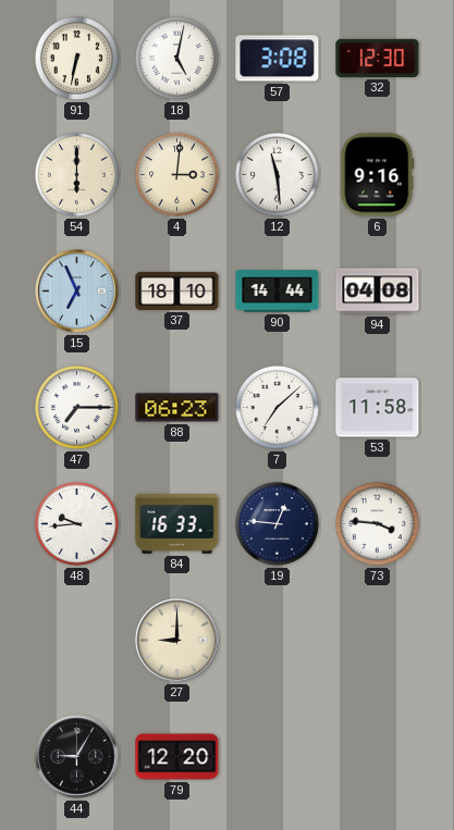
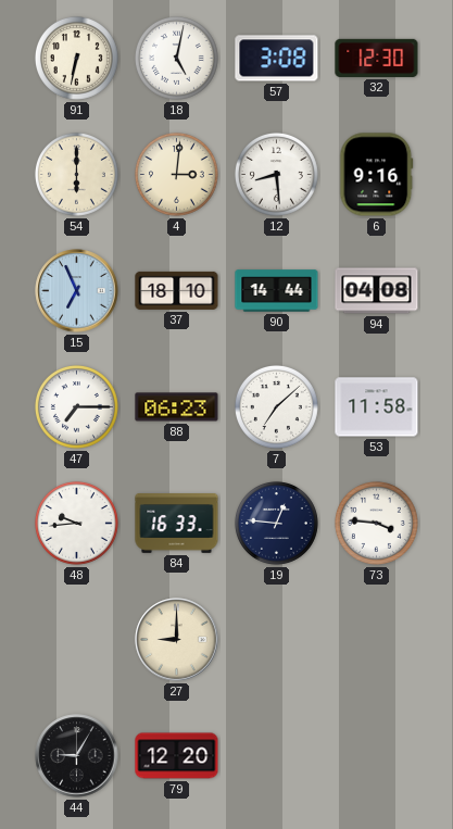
12: 11:29 -> 8:29
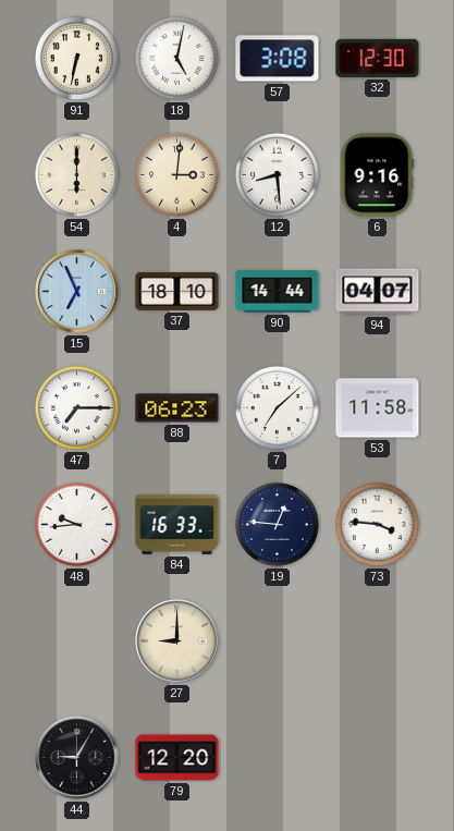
94: 04:08 -> 04:07
